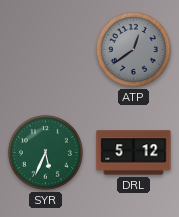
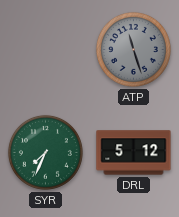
ATP: 12:39 -> 11:27
SYR: 5:34 -> 7:34
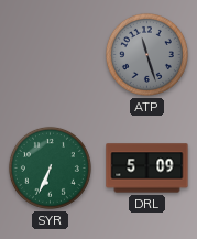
SYR: 7:34 -> 6:34
DRL: 5:12 -> 5:09
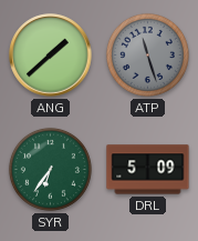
ANG: none -> 1:38
SYR: 6:34 -> 6:36
